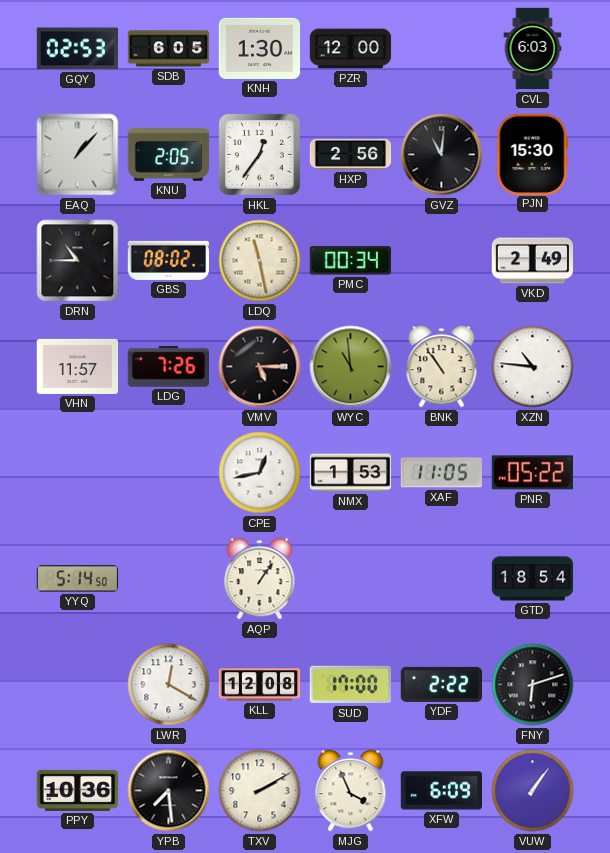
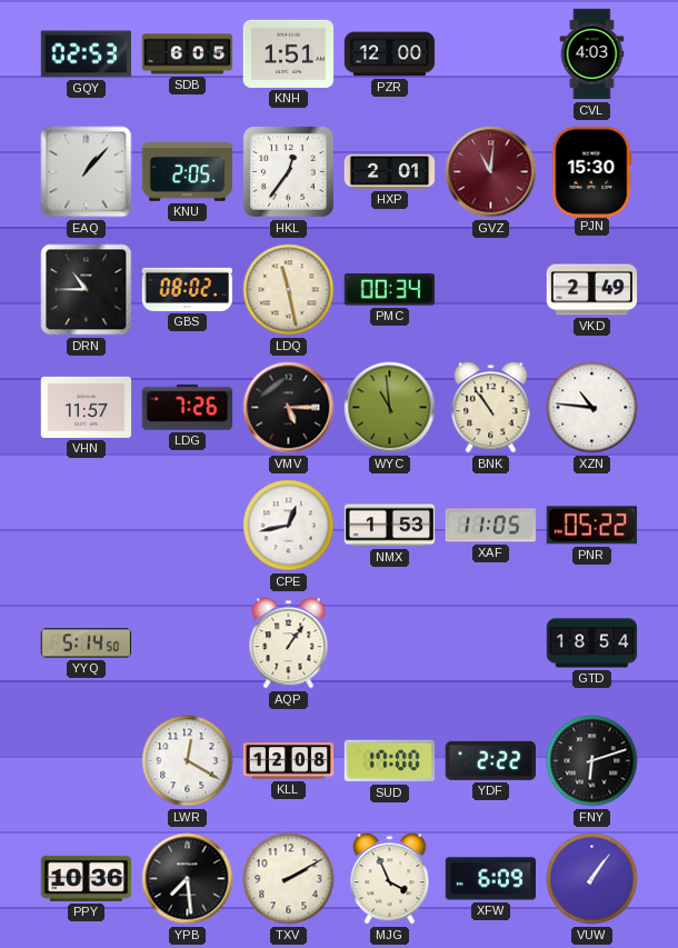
KNH: 1:30 -> 1:51
CVL: 6:03 -> 4:03
HXP: 2:56 -> 2:01
GVZ dial: black -> burgundy
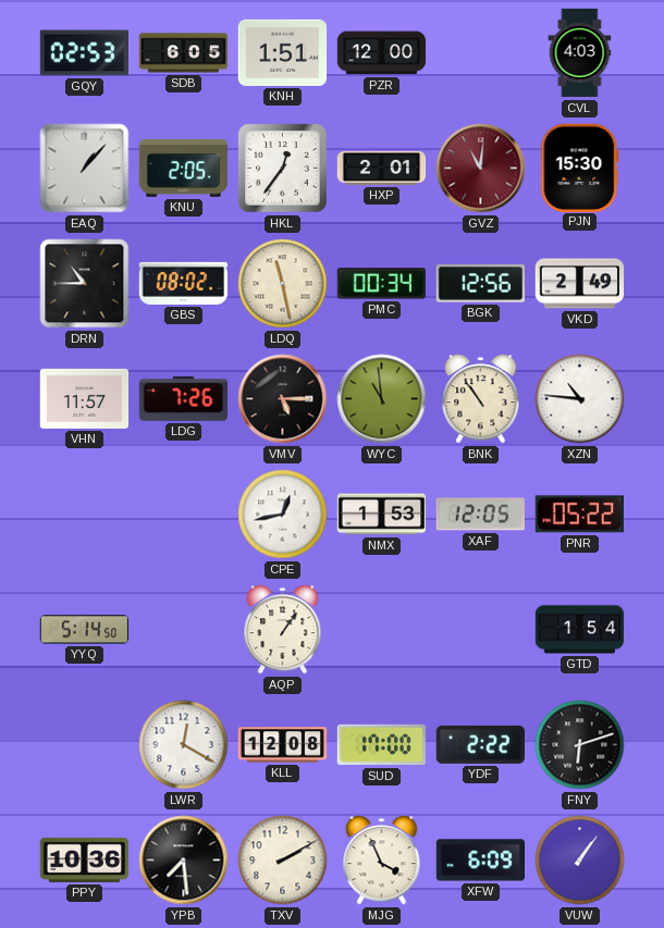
BGK: none -> 12:56
XAF: 11:05 -> 12:05
GTD: 18:54 -> 1:54
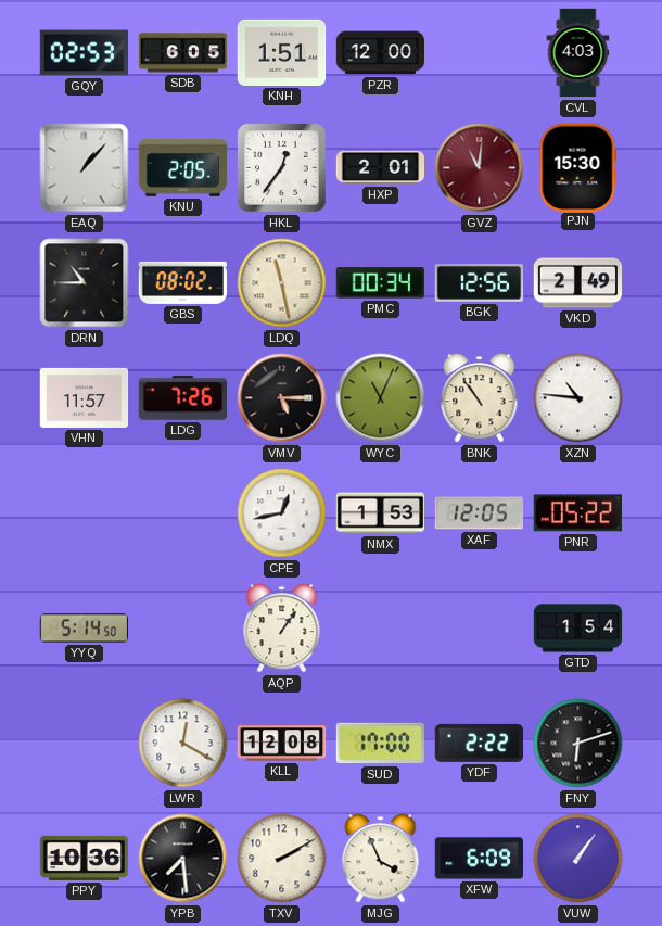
WYC: 10:59 -> 11:04
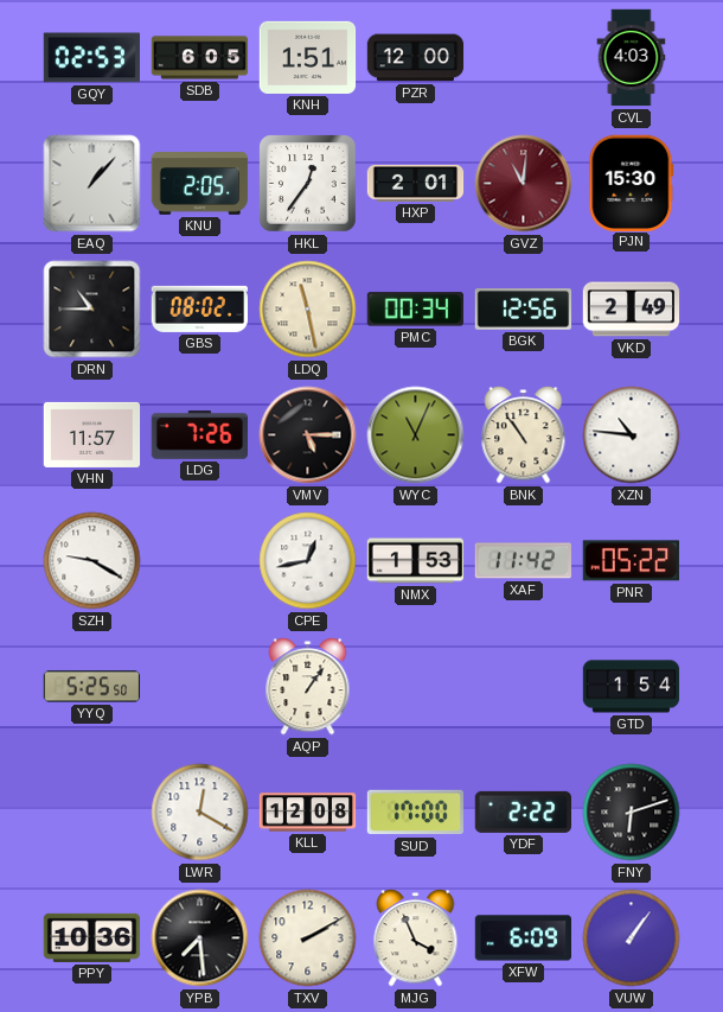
SZH: none -> 9:20
XAF: 12:05 -> 11:42
YYQ: 5:14 -> 5:25
